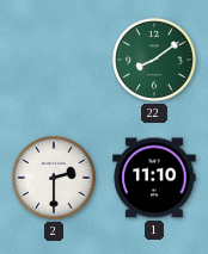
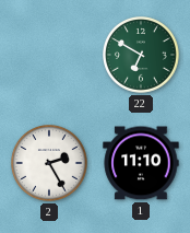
22: 8:09 -> 6:50
2: 2:30 -> 2:25
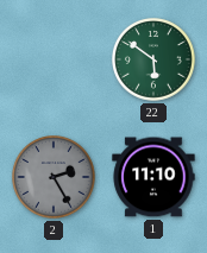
22: 6:50 -> 5:51
2 dial: white -> grey
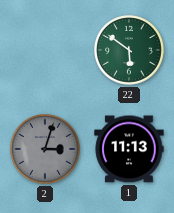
2: 2:25 -> 3:03
1: 11:10 -> 11:13
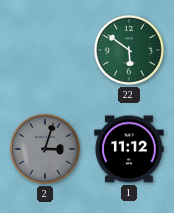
1: 11:13 -> 11:12
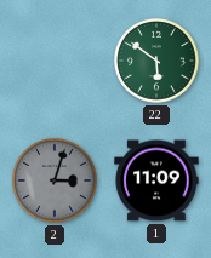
1: 11:12 -> 11:09
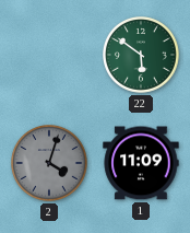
2: 3:03 -> 4:03
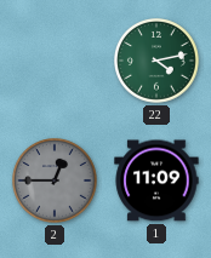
22: 5:51 -> 4:13
2: 4:03 -> 12:45
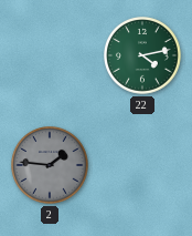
2: 12:45 -> 1:46
1: 11:09 -> none
